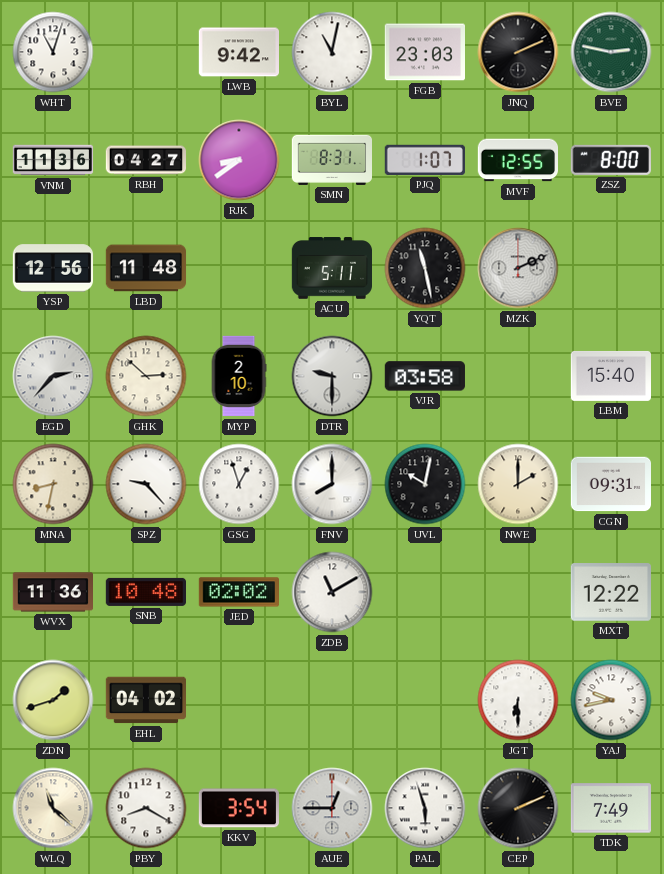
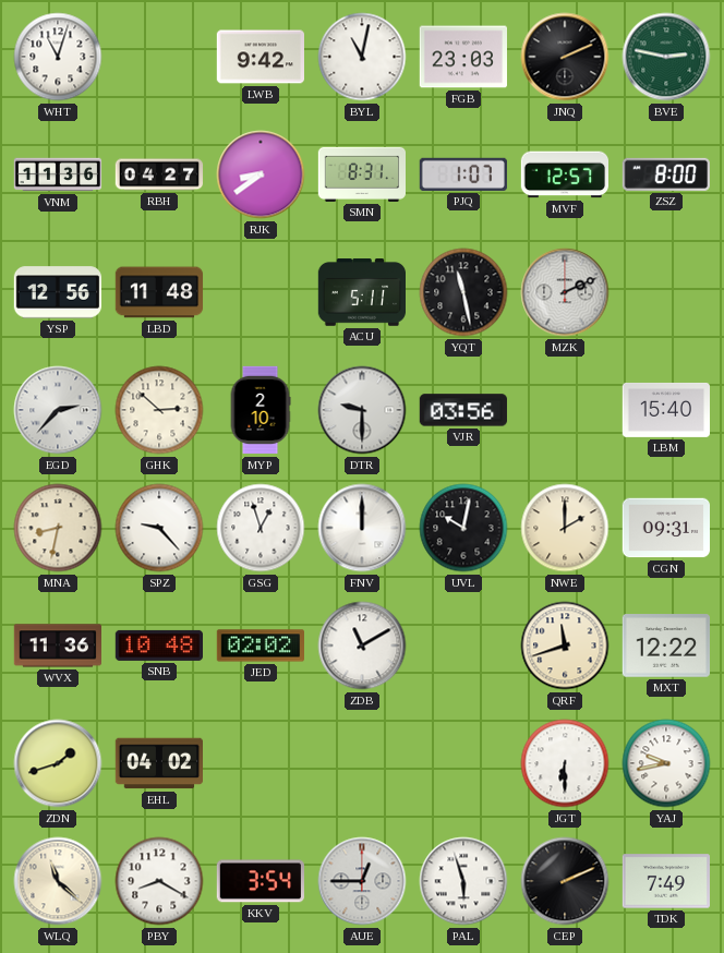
MVF: 12:55 -> 12:57
VJR: 03:58 -> 03:56
FNV: 8:00 -> 12:00
QRF: none -> 11:42
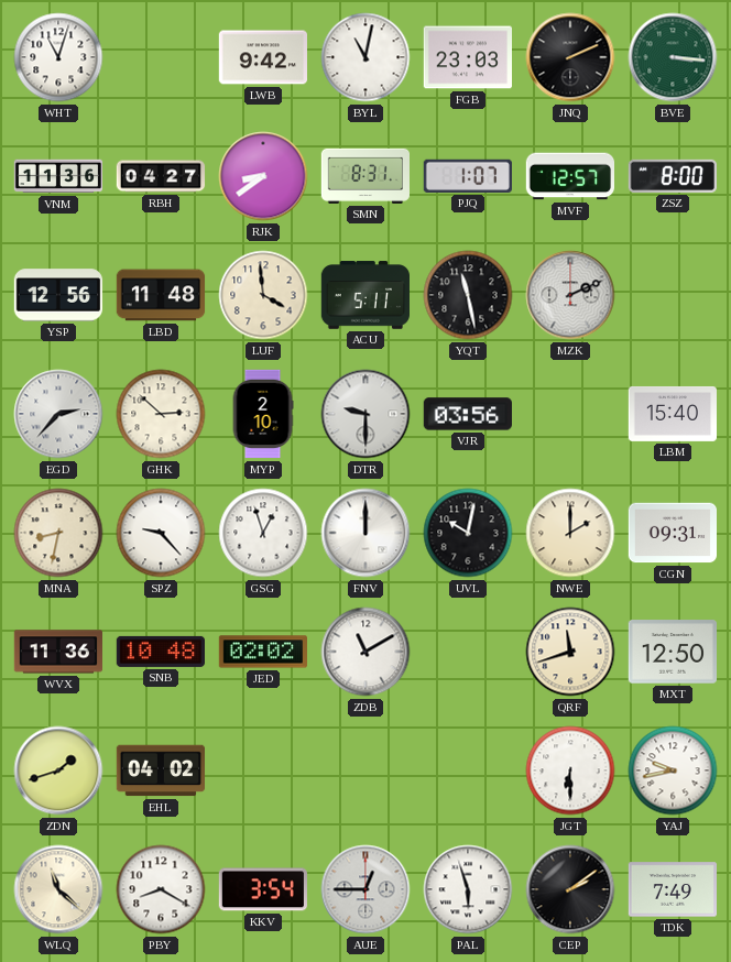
BVE: 2:47 -> 3:16
LUF: none -> 3:59
MXT: 12:22 -> 12:50
CEP: 2:11 -> 2:09
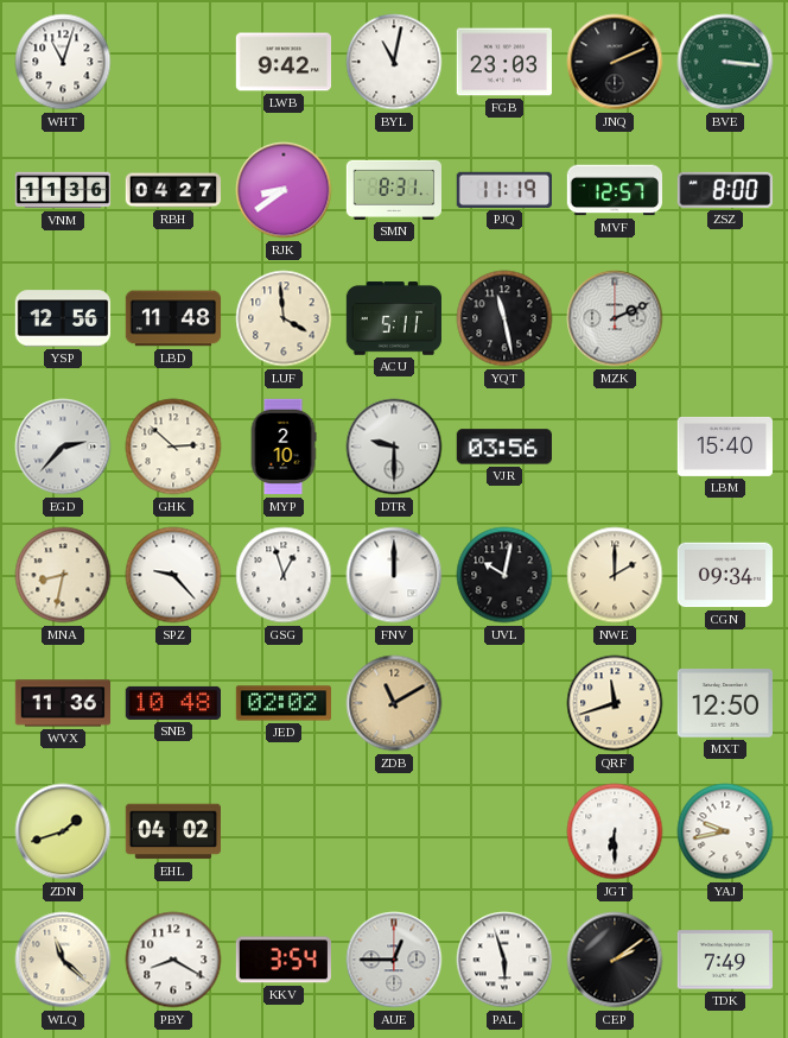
PJQ: 1:07 -> 11:19
CGN: 09:31 -> 09:34
ZDB dial: white -> champagne
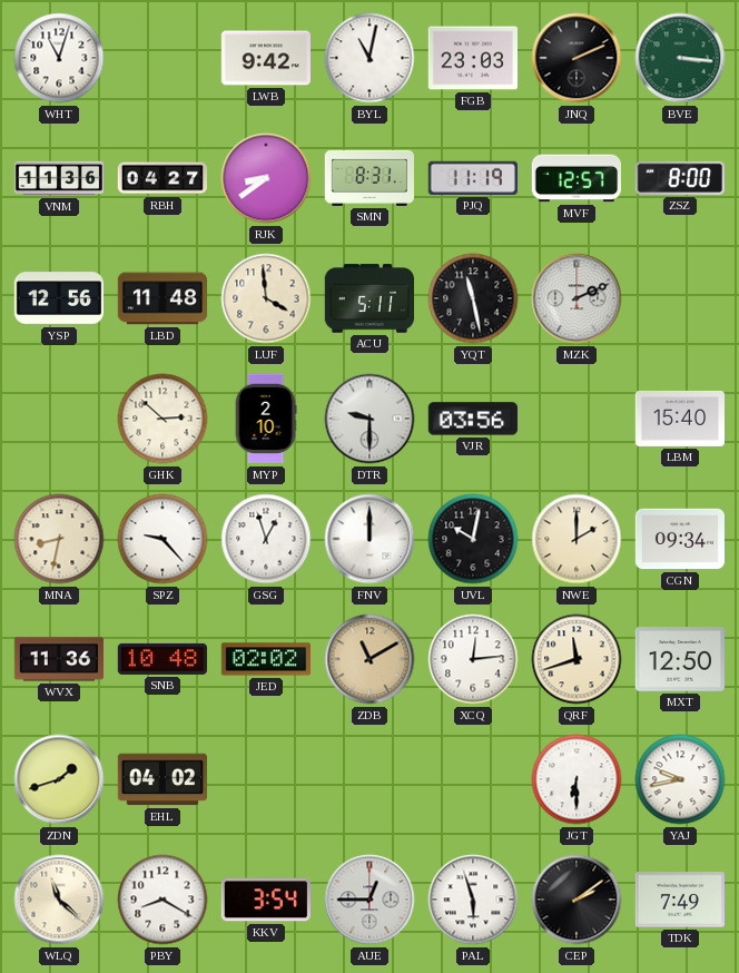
EGD: 2:37 -> none
XCQ: none -> 12:14
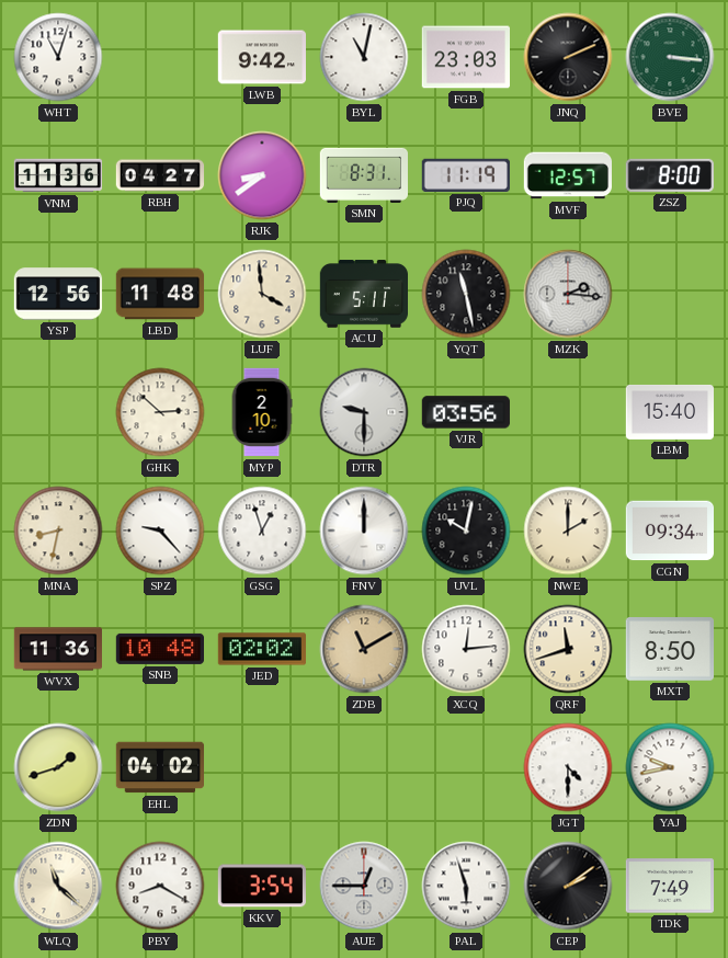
MZK: 2:11 -> 2:16
MXT: 12:50 -> 8:50
JGT: 6:30 -> 4:30
